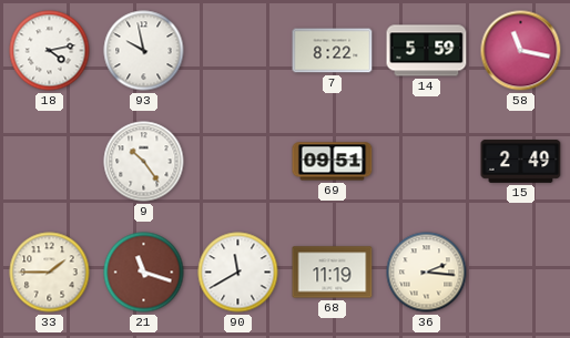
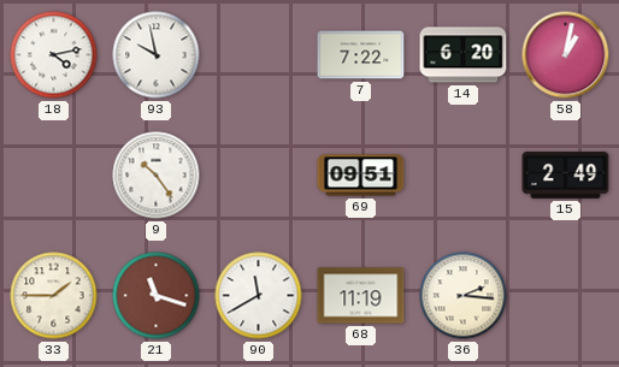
7: 8:22 -> 7:22
14: 5:59 -> 6:20
58: 11:17 -> 1:02
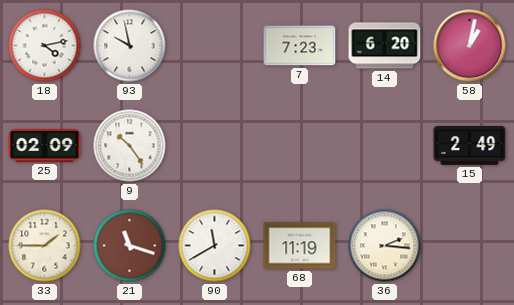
7: 7:22 -> 7:23
25: none -> 02:09
69: 09:51 -> none
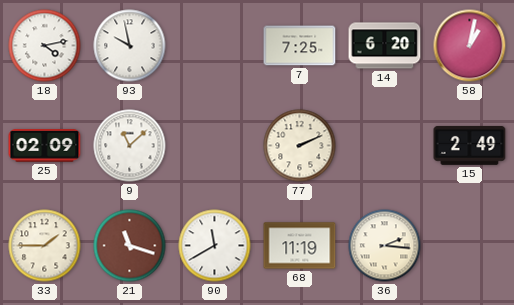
7: 7:23 -> 7:25
9: 10:24 -> 11:08
77: none -> 2:11
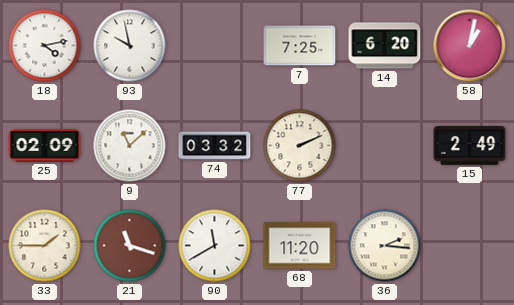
74: none -> 03:32
68: 11:19 -> 11:20
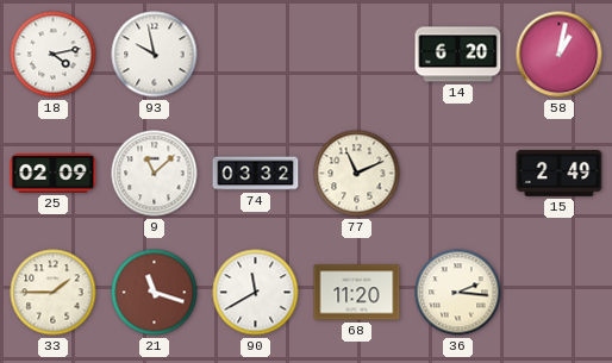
7: 7:25 -> none
77: 2:11 -> 11:11
